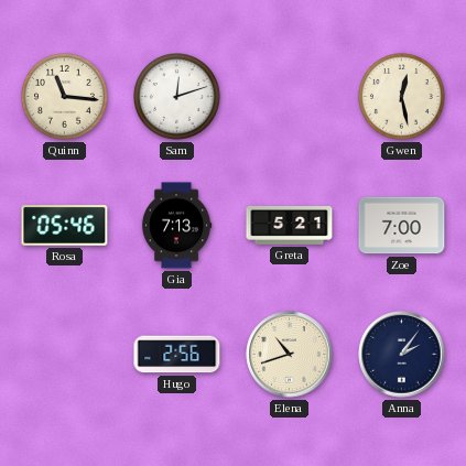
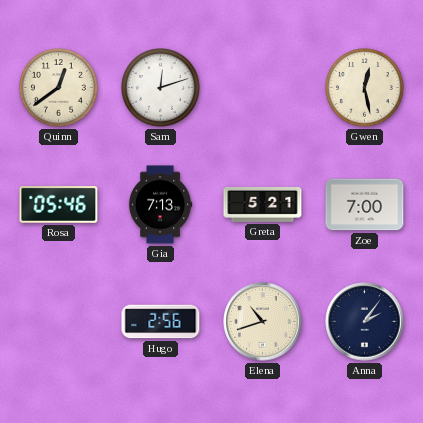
Quinn: 11:16 -> 12:39
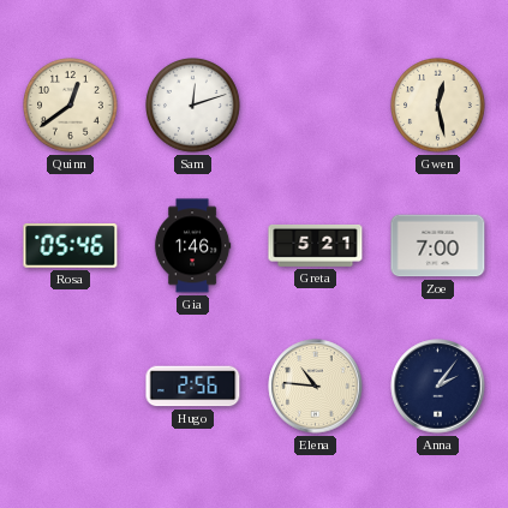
Gia: 7:13 -> 1:46
Elena: 10:42 -> 10:46
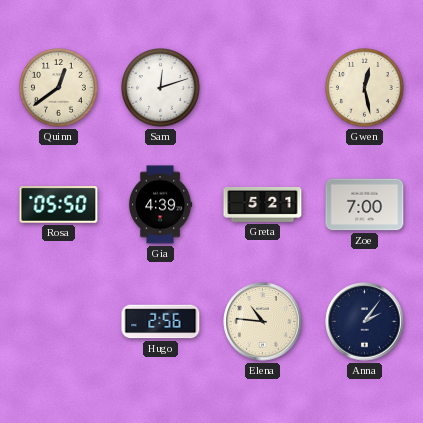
Rosa: 05:46 -> 05:50
Gia: 1:46 -> 4:39
